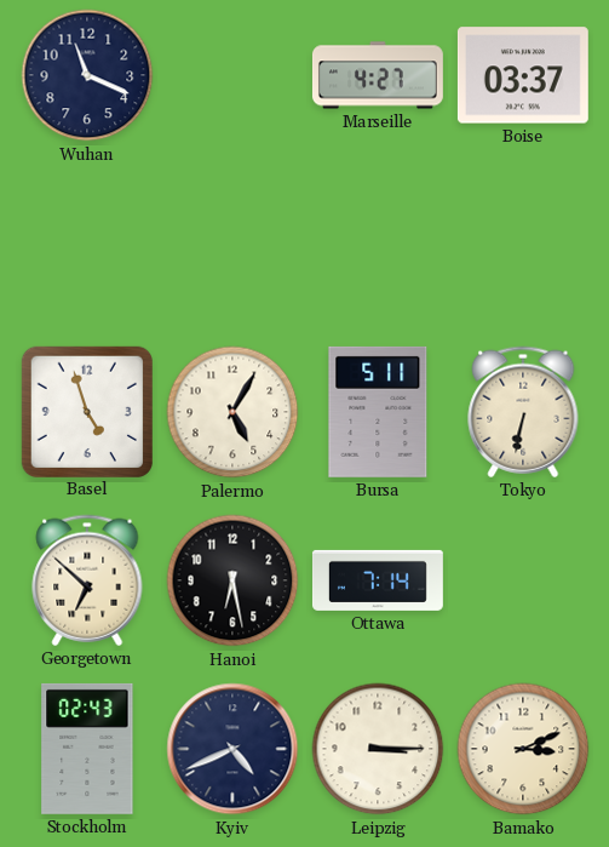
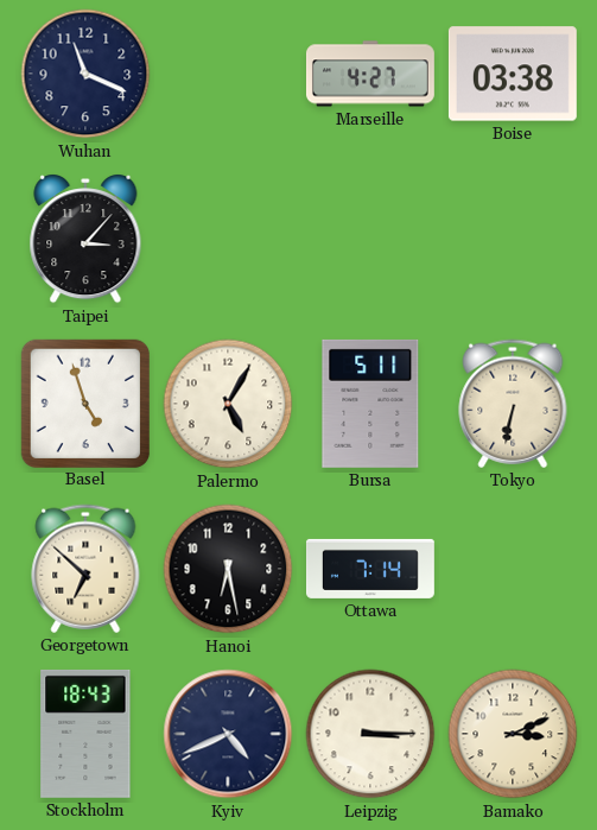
Boise: 03:37 -> 03:38
Taipei: none -> 3:07
Stockholm: 02:43 -> 18:43
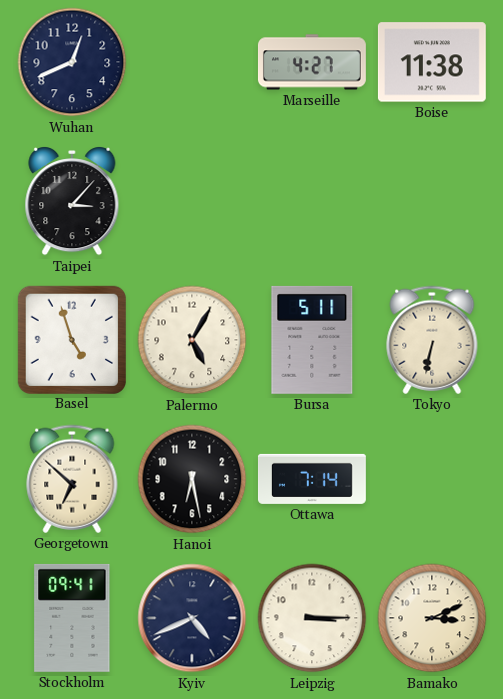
Wuhan: 11:19 -> 12:41
Boise: 03:38 -> 11:38
Stockholm: 18:43 -> 09:41
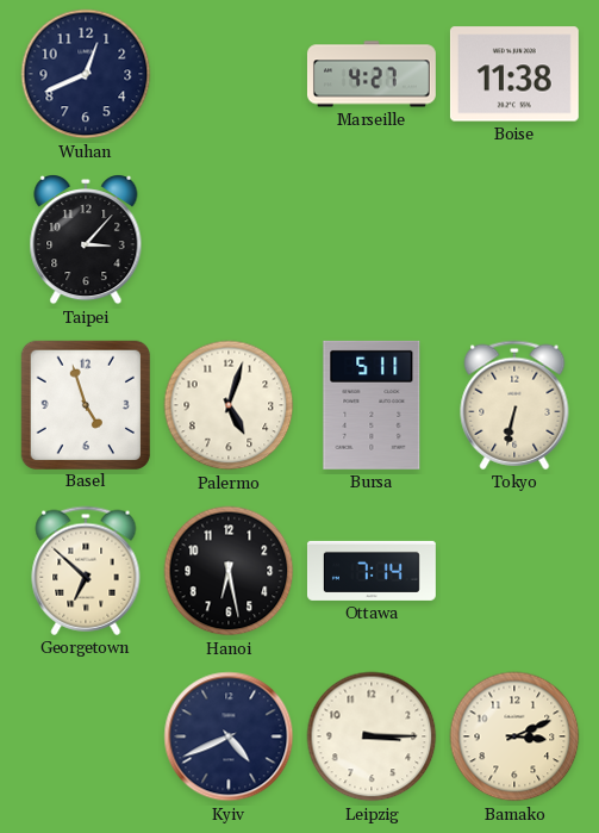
Palermo: 5:05 -> 5:03
Stockholm: 09:41 -> none
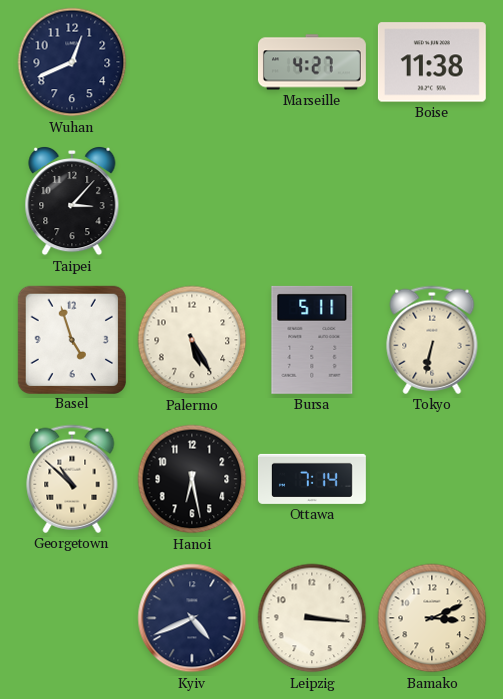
Palermo: 5:03 -> 5:25
Georgetown: 6:52 -> 10:52
Leipzig: 3:15 -> 3:16
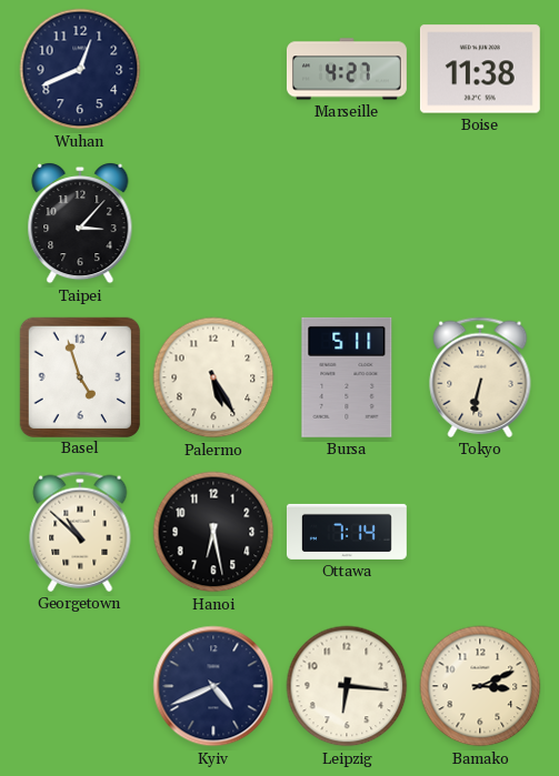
Leipzig: 3:16 -> 6:16
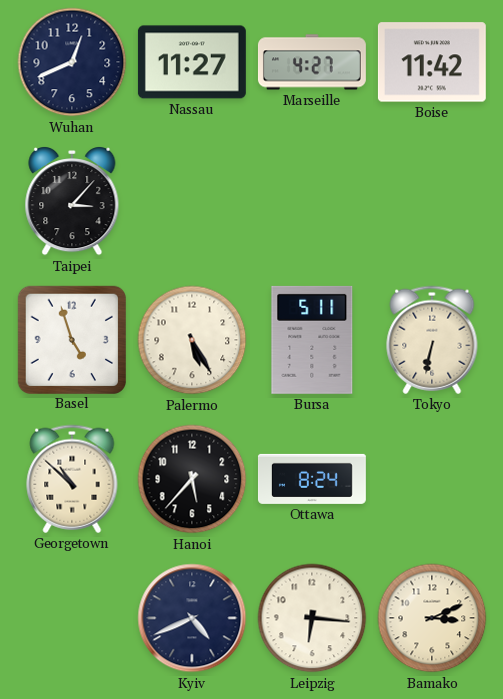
Nassau: none -> 11:27
Boise: 11:38 -> 11:42
Hanoi: 6:28 -> 5:37
Ottawa: 7:14 -> 8:24
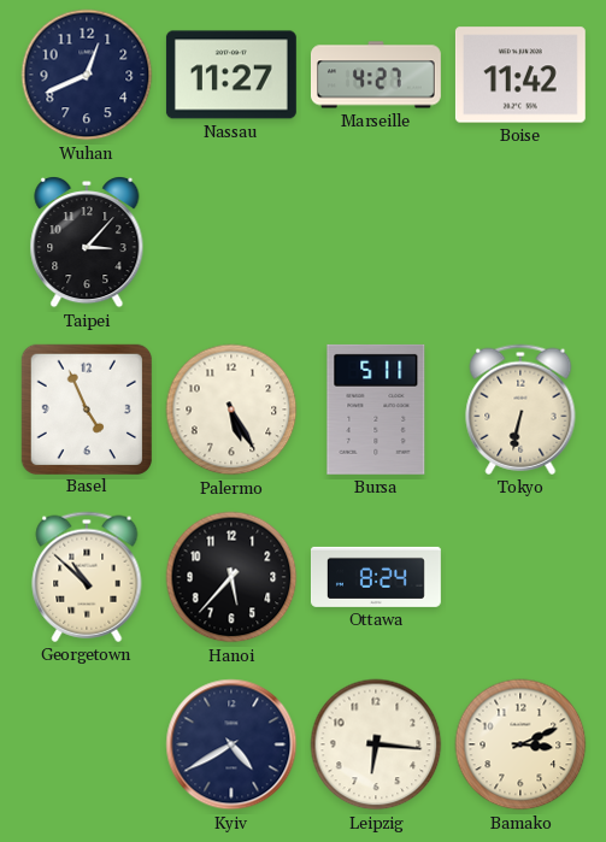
Basel: 4:57 -> 4:56
Kyiv: 4:41 -> 4:40
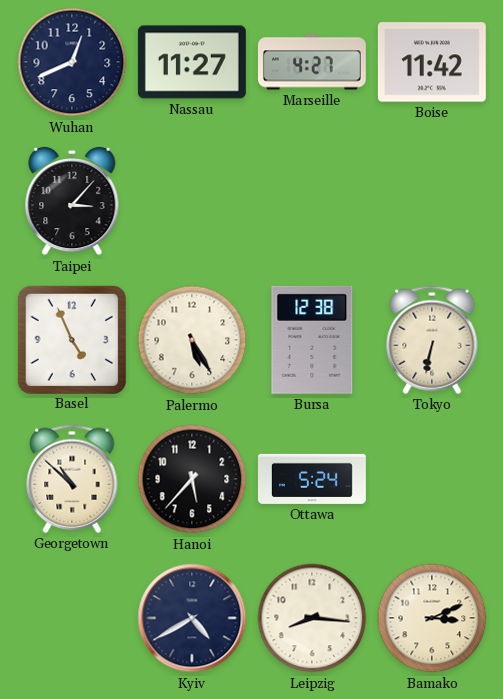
Bursa: 5:11 -> 12:38
Ottawa: 8:24 -> 5:24
Leipzig: 6:16 -> 8:16
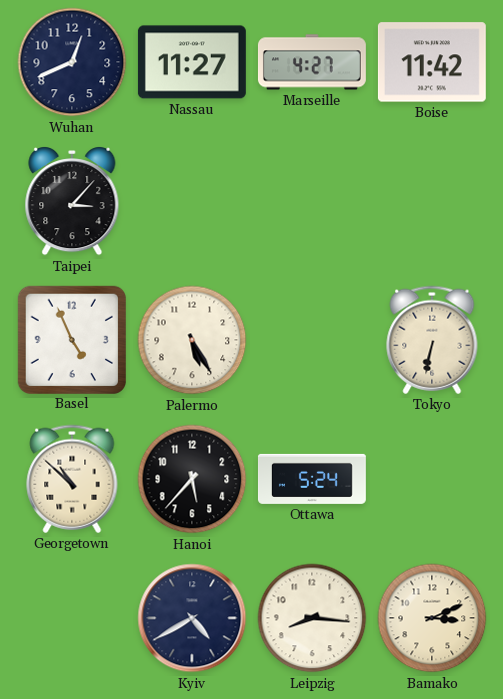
Bursa: 12:38 -> none
